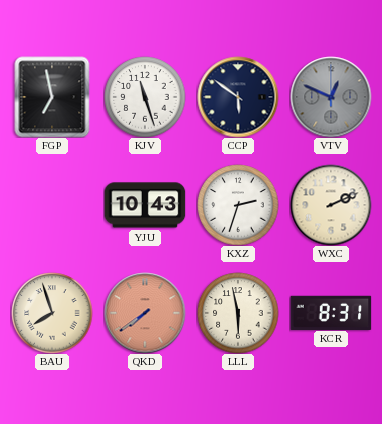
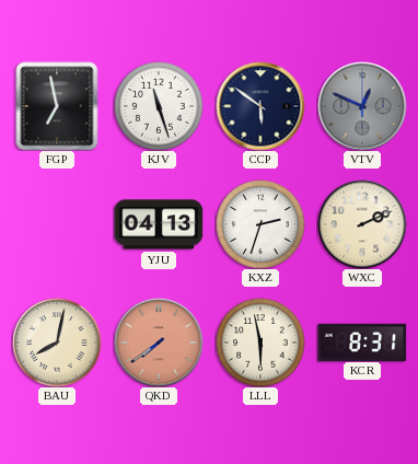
YJU: 10:43 -> 04:13
BAU: 7:57 -> 8:02
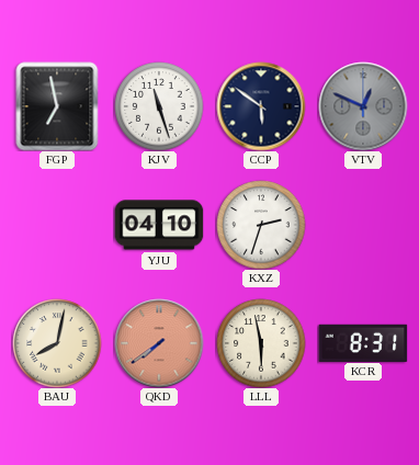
YJU: 04:13 -> 04:10
WXC: 2:11 -> none
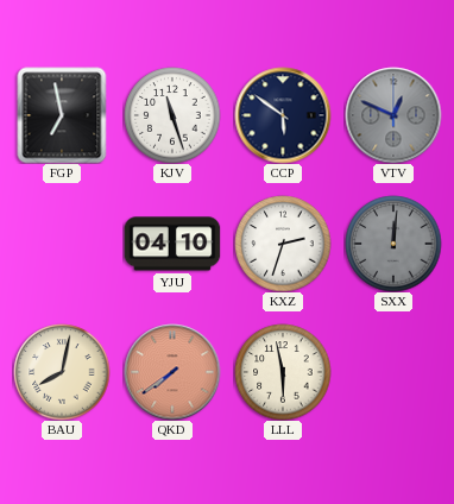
SXX: none -> 12:01
KCR: 8:31 -> none
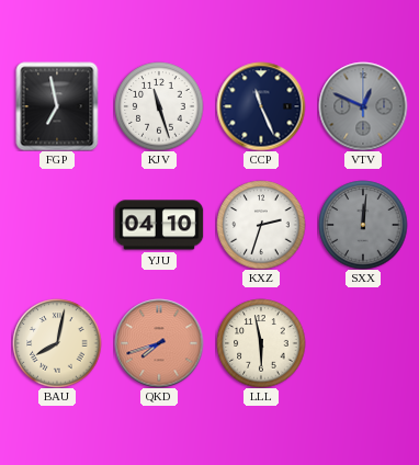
CCP: 5:51 -> 11:26
QKD: 7:39 -> 7:42
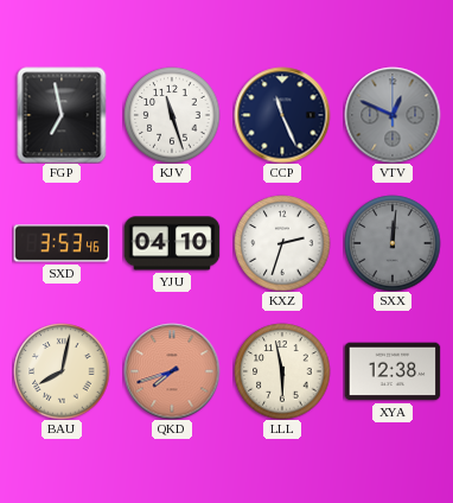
SXD: none -> 3:53
XYA: none -> 12:38
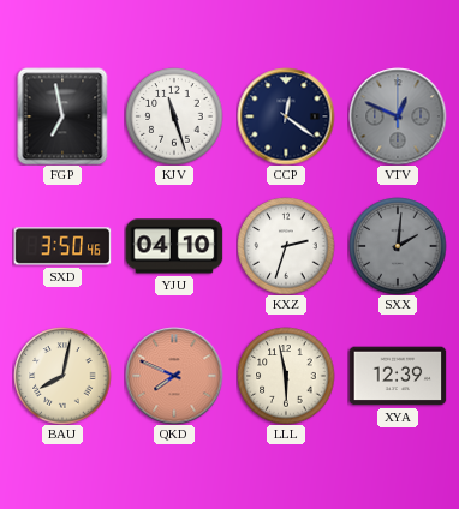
CCP: 11:26 -> 12:21
SXD: 3:53 -> 3:50
SXX: 12:01 -> 2:01
QKD: 7:42 -> 7:49
XYA: 12:38 -> 12:39
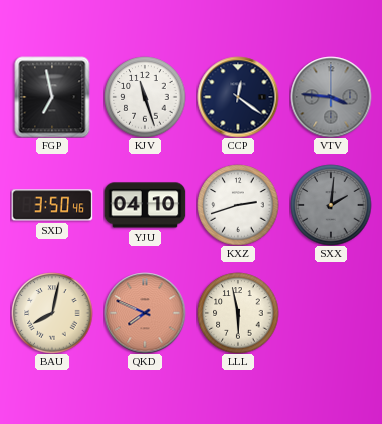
VTV: 12:49 -> 3:46
KXZ: 2:33 -> 2:42
XYA: 12:39 -> none
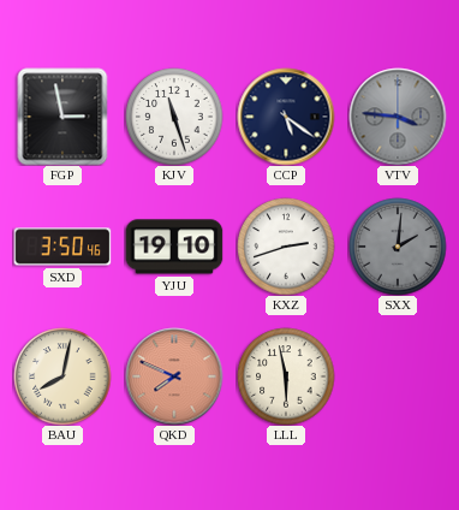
FGP: 6:58 -> 2:58
CCP: 12:21 -> 5:21
YJU: 04:10 -> 19:10
